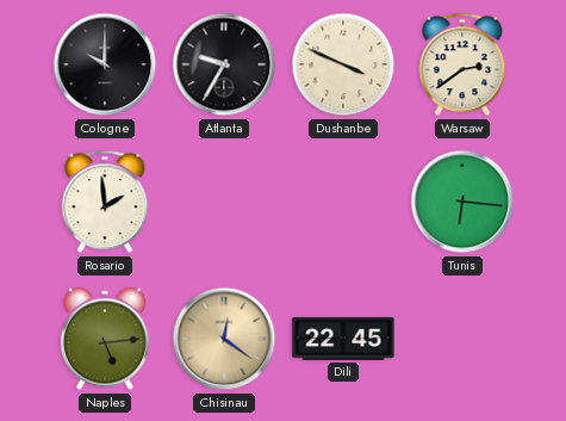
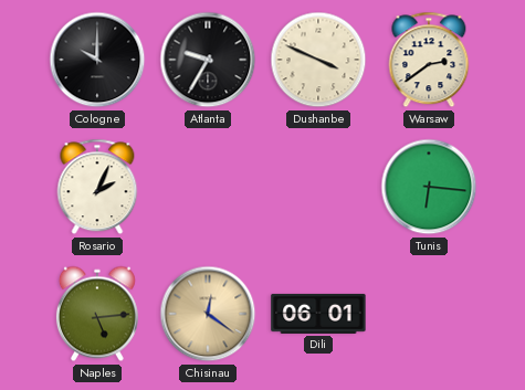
Rosario: 1:59 -> 2:04
Dili: 22:45 -> 06:01
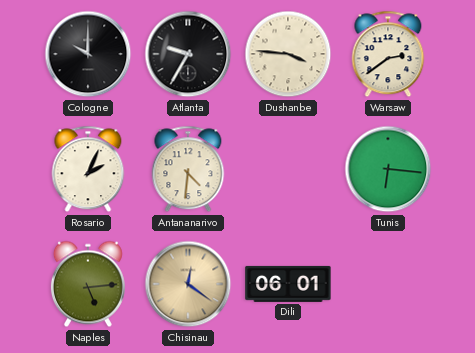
Dushanbe: 3:49 -> 3:46
Antananarivo: none -> 4:31
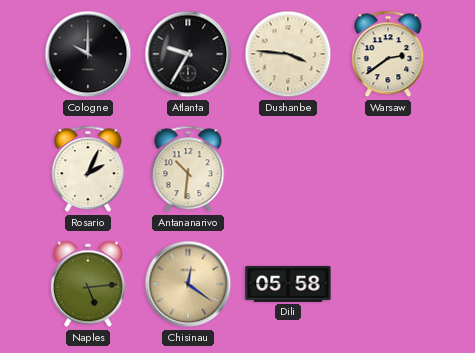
Antananarivo: 4:31 -> 10:31
Tunis: 6:16 -> none
Dili: 06:01 -> 05:58
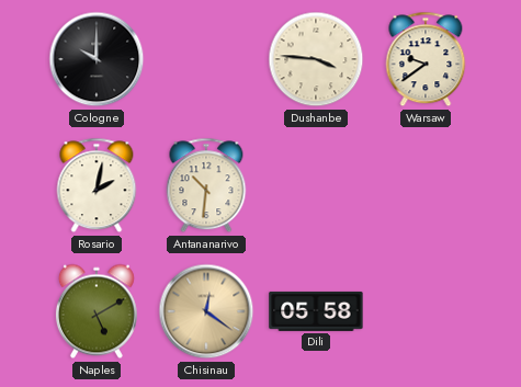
Atlanta: 9:35 -> none
Warsaw: 2:39 -> 9:39
Rosario: 2:04 -> 2:02
Naples: 5:14 -> 5:10
